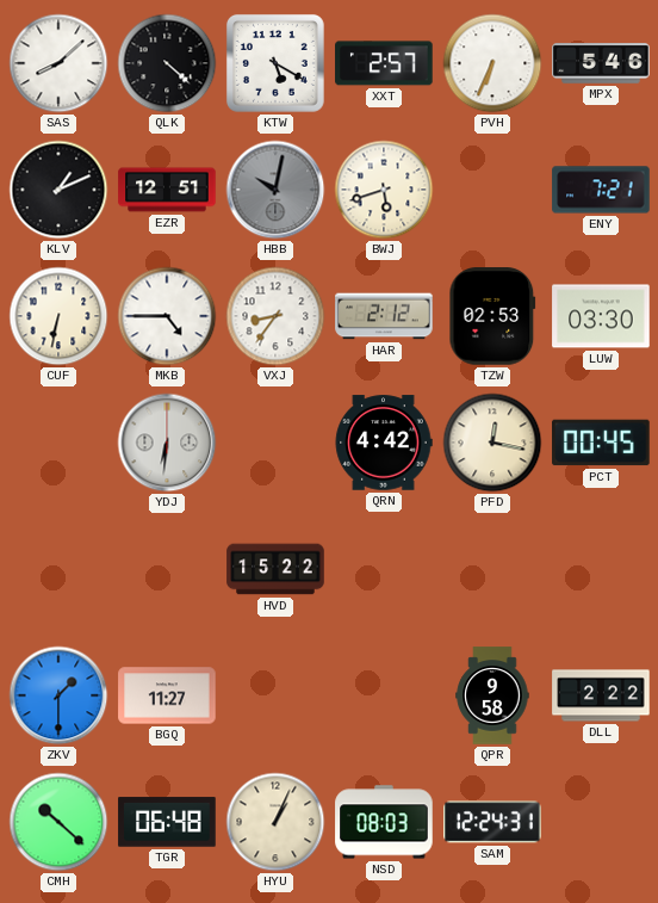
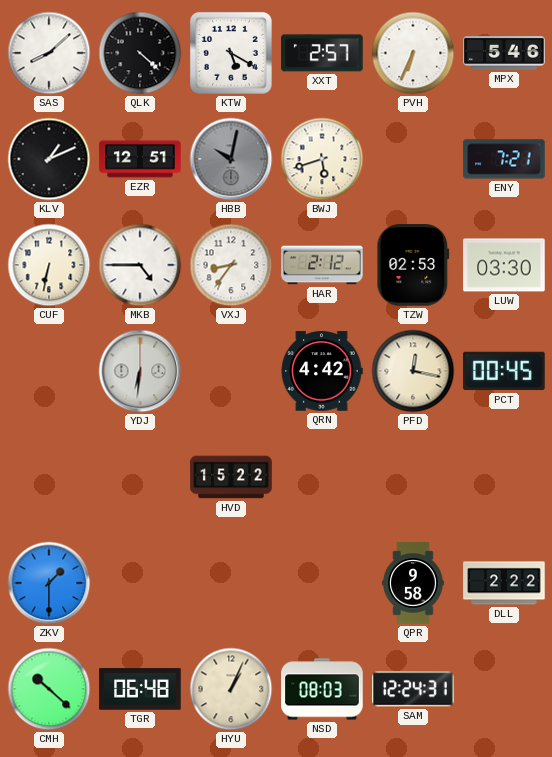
BGQ: 11:27 -> none
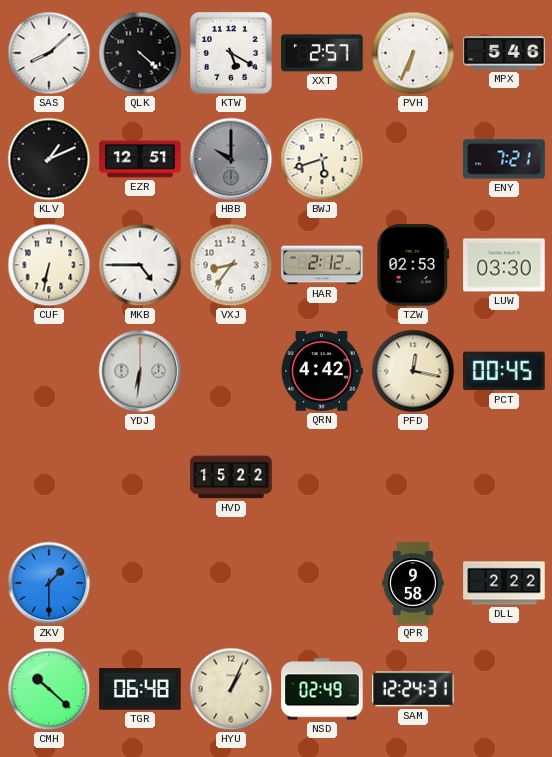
HBB: 10:02 -> 10:00
NSD: 08:03 -> 02:49
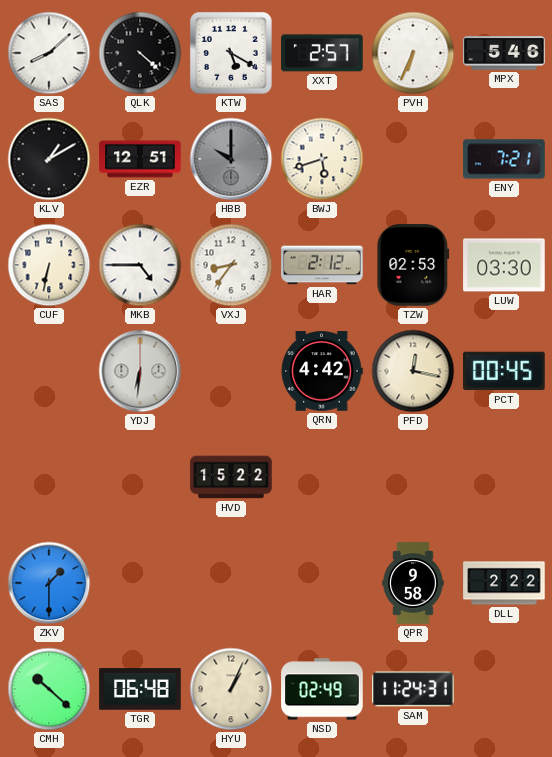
KLV: 1:11 -> 1:10
SAM: 12:24 -> 11:24
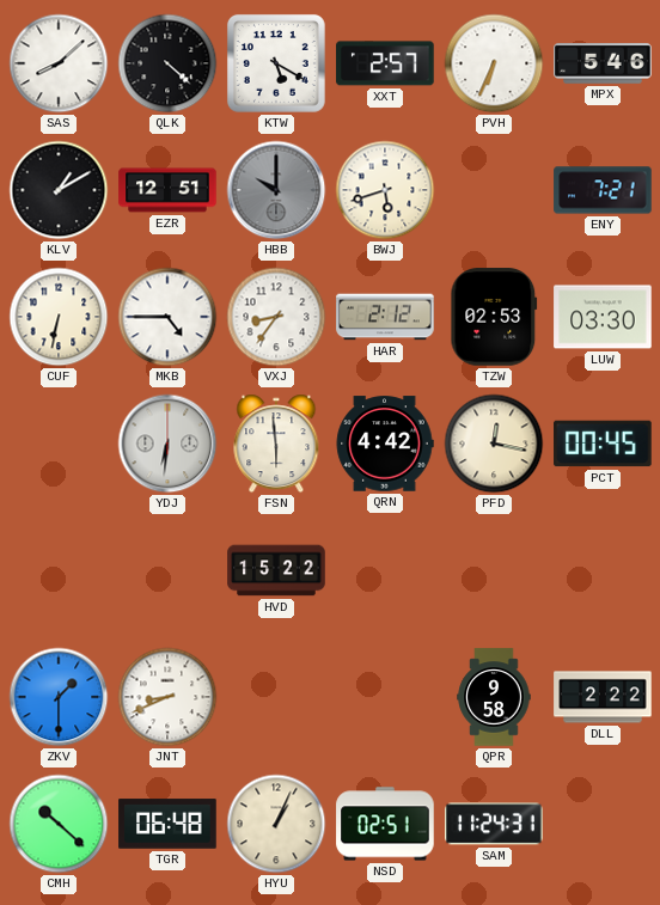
FSN: none -> 5:59
JNT: none -> 8:41
NSD: 02:49 -> 02:51
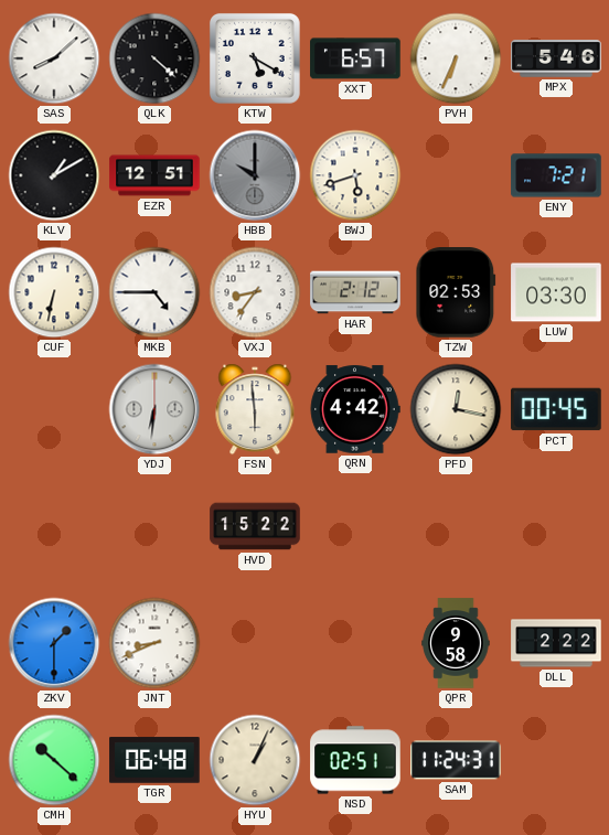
XXT: 2:57 -> 6:57
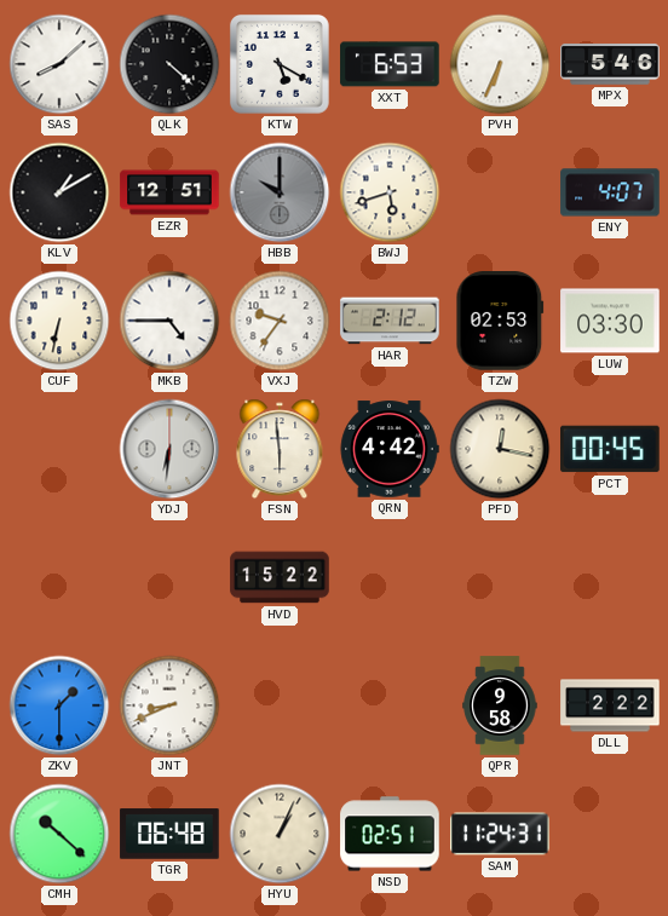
XXT: 6:57 -> 6:53
ENY: 7:21 -> 4:07
VXJ: 8:36 -> 9:36
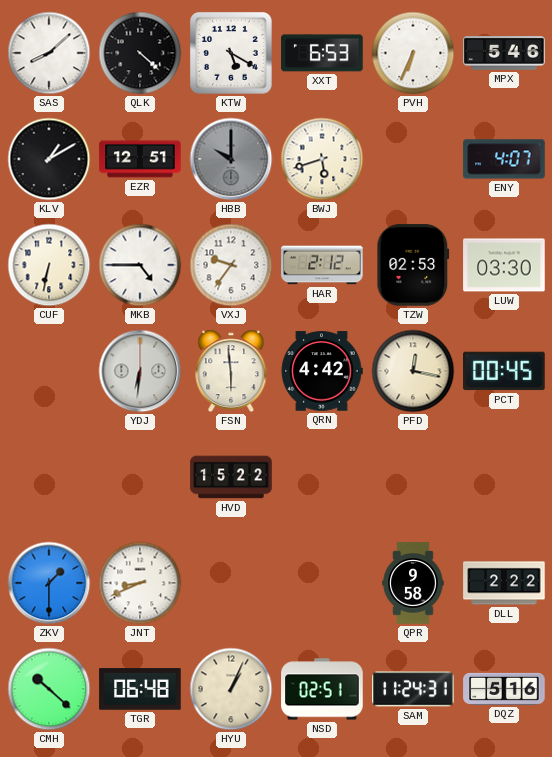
DQZ: none -> 5:16
